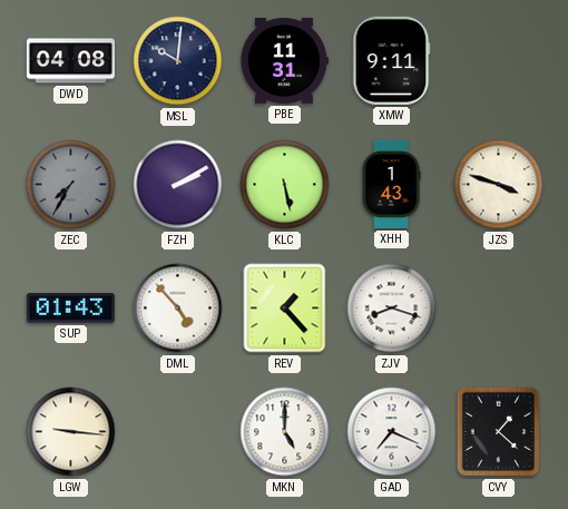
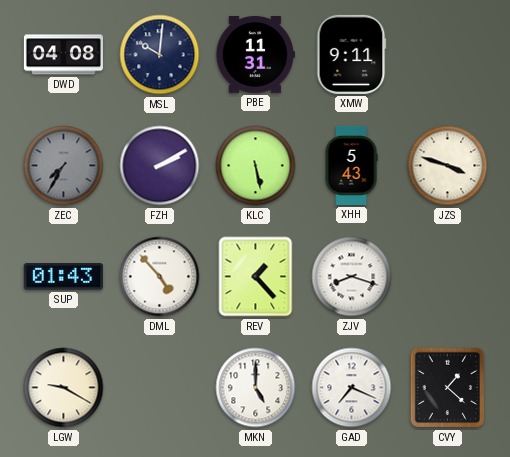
XHH: 1:43 -> 5:43
LGW: 9:16 -> 9:20
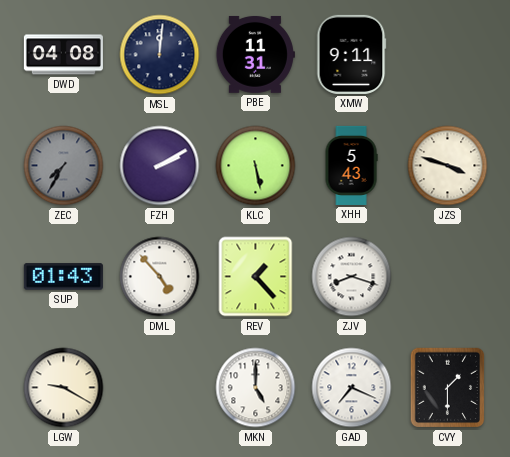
MSL: 10:01 -> 12:01
CVY: 1:22 -> 1:30
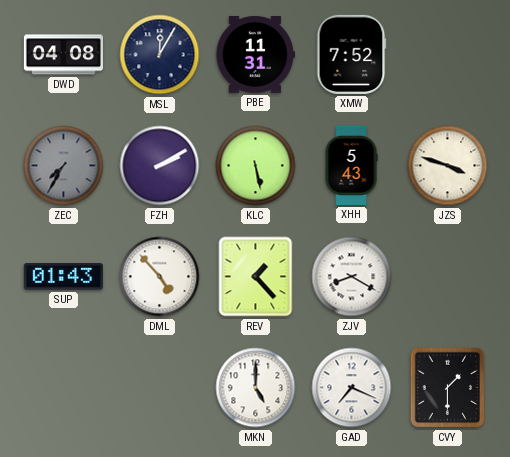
MSL: 12:01 -> 12:05
XMW: 9:11 -> 7:52
ZJV: 8:18 -> 8:20
LGW: 9:20 -> none
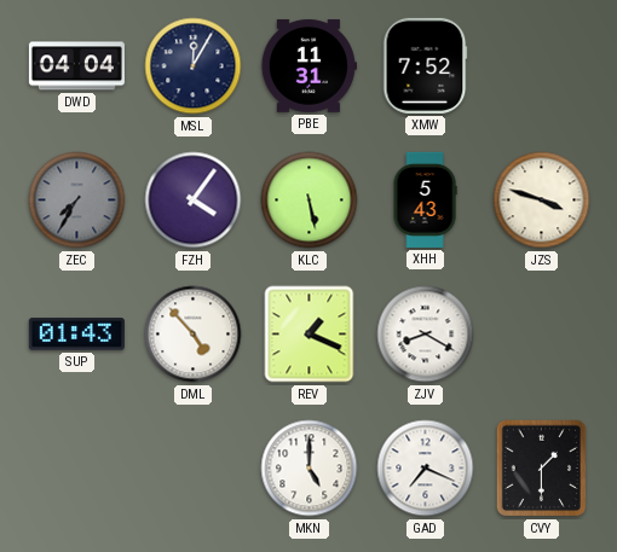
DWD: 04:08 -> 04:04
FZH: 2:10 -> 4:06
REV: 1:23 -> 1:19
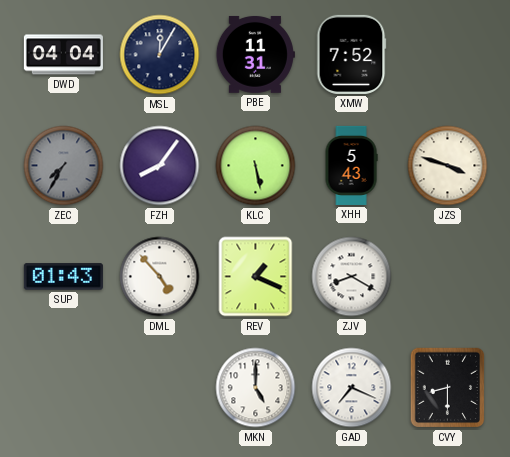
FZH: 4:06 -> 8:06
CVY: 1:30 -> 8:30
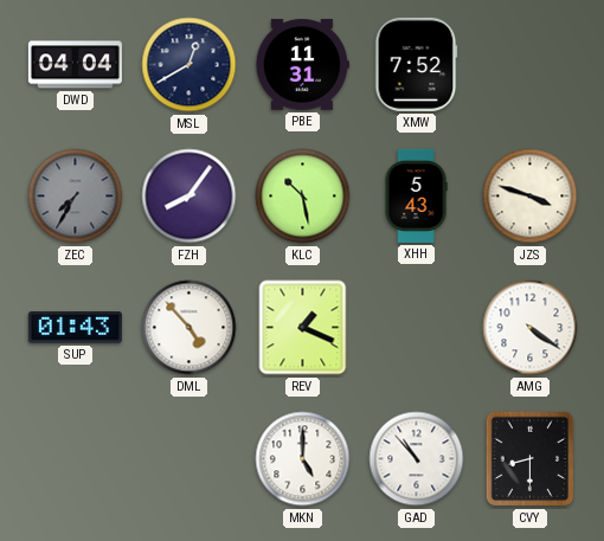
MSL: 12:05 -> 12:40
KLC: 5:28 -> 10:28
ZJV: 8:20 -> none
AMG: none -> 4:21
GAD: 7:19 -> 10:53
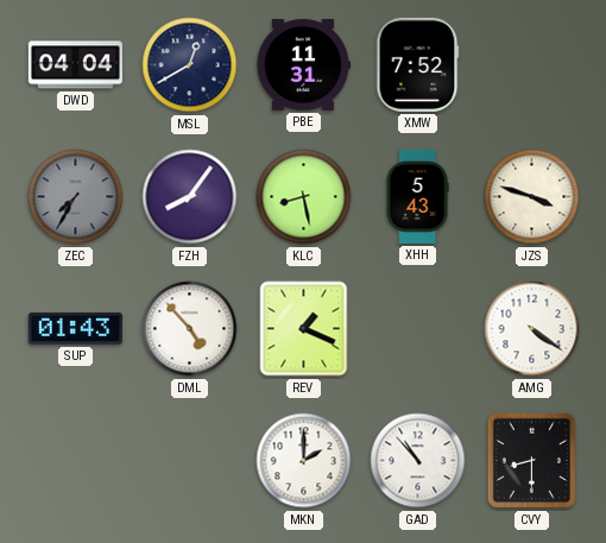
KLC: 10:28 -> 8:28
MKN: 5:00 -> 2:00
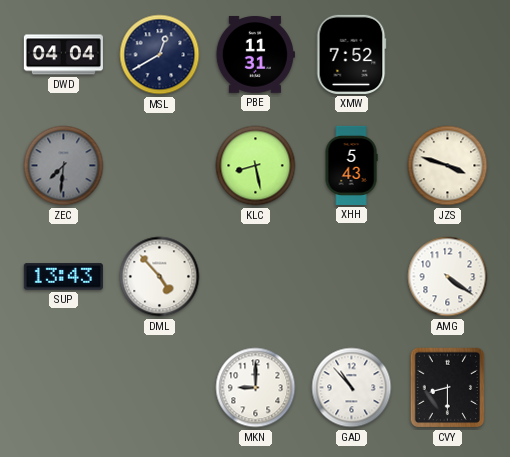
ZEC: 7:35 -> 7:31
FZH: 8:06 -> none
SUP: 01:43 -> 13:43
REV: 1:19 -> none
MKN: 2:00 -> 9:00
